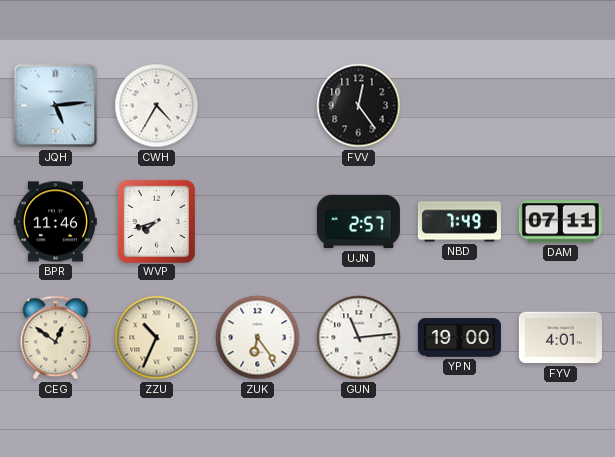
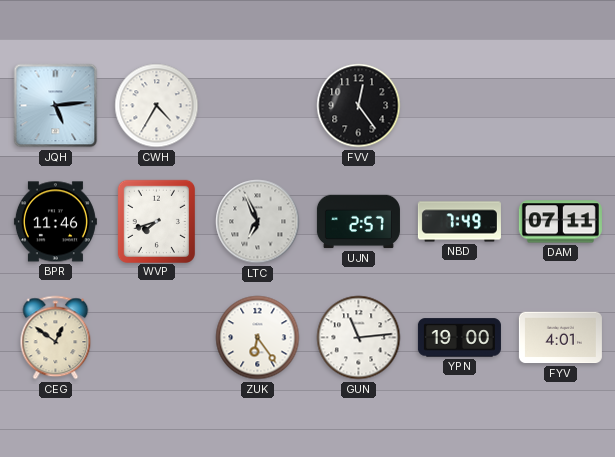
LTC: none -> 6:56
ZZU: 10:34 -> none
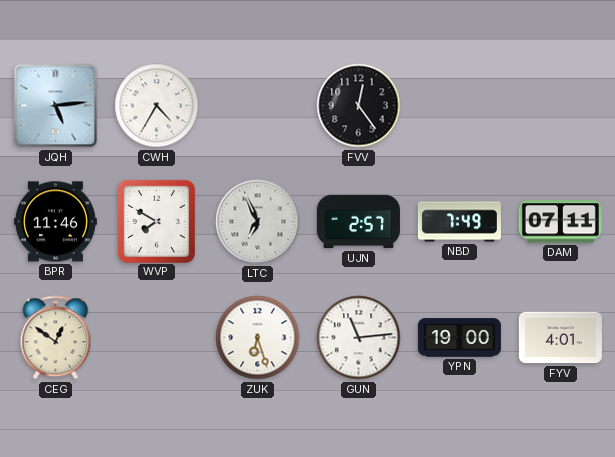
WVP: 7:42 -> 7:50
ZUK: 6:24 -> 6:27
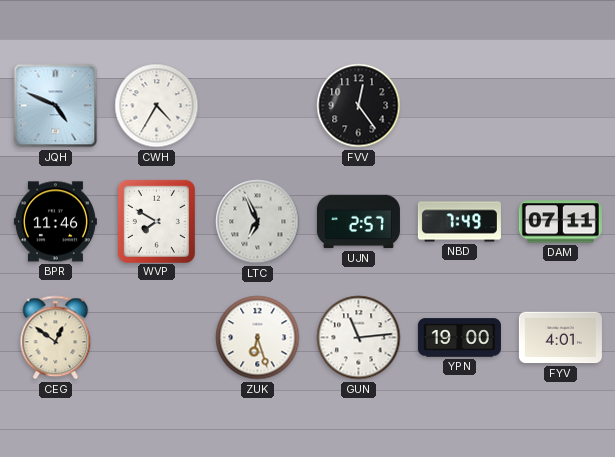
JQH: 5:14 -> 4:49
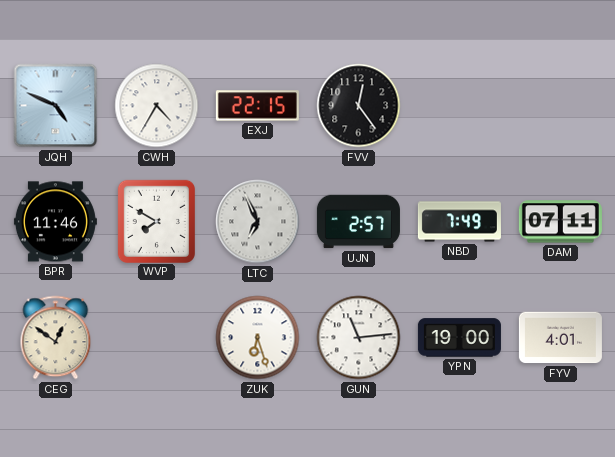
EXJ: none -> 22:15
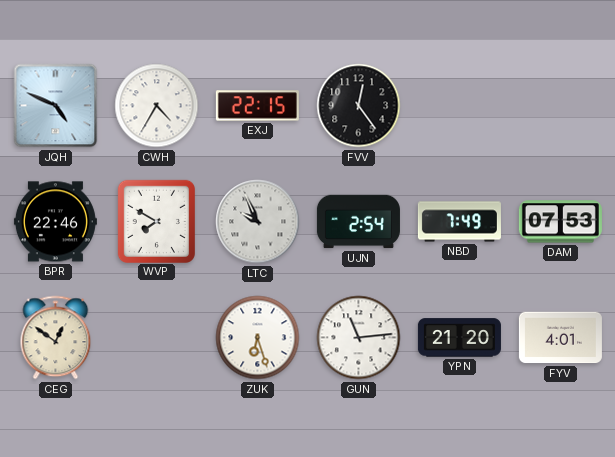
BPR: 11:46 -> 22:46
LTC: 6:56 -> 9:56
UJN: 2:57 -> 2:54
DAM: 07:11 -> 07:53
YPN: 19:00 -> 21:20
